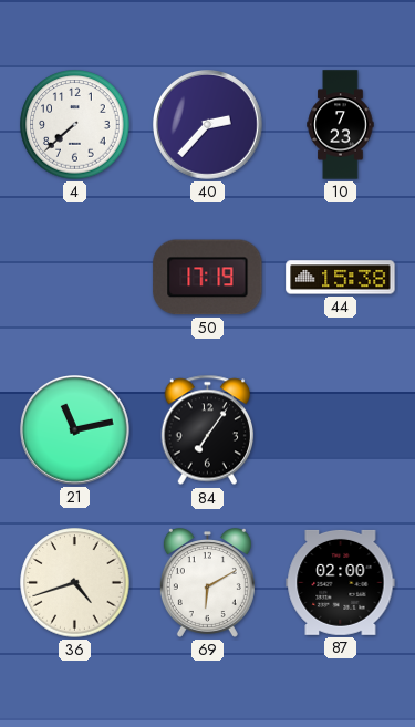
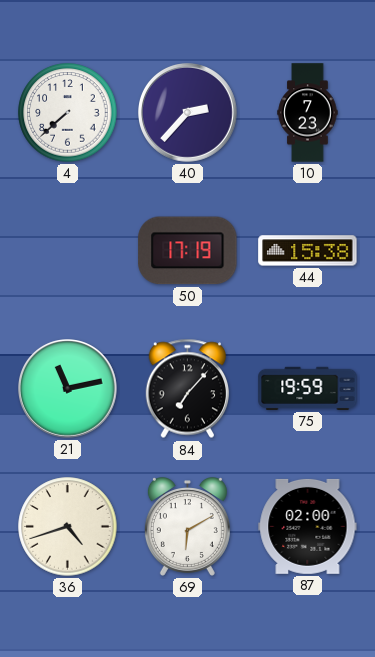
84: 7:06 -> 7:07
75: none -> 19:59
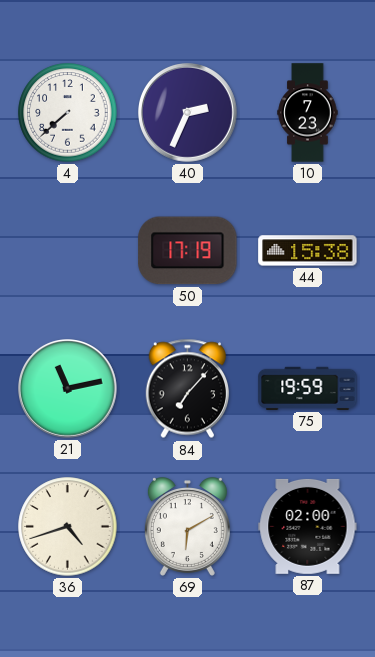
40: 2:37 -> 2:34
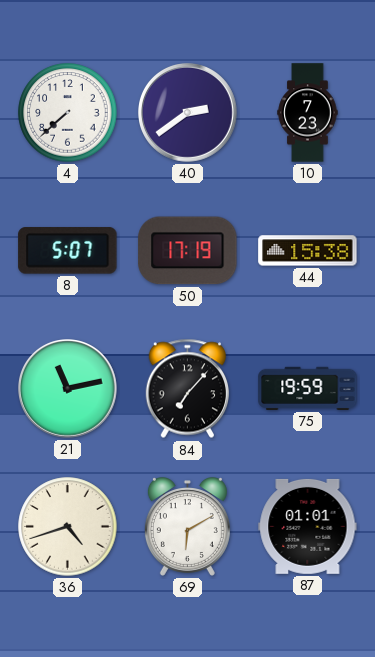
40: 2:34 -> 2:39
8: none -> 5:07
87: 02:00 -> 01:01
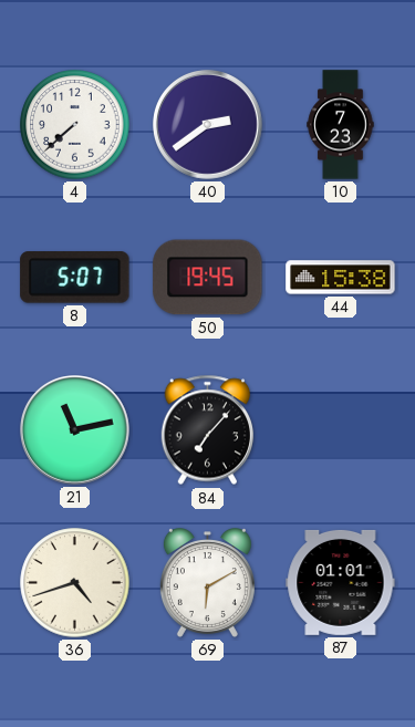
50: 17:19 -> 19:45
75: 19:59 -> none
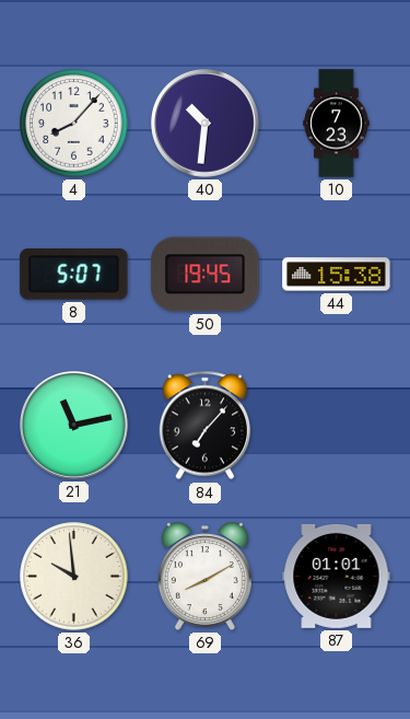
4: 7:38 -> 8:07
40: 2:39 -> 10:31
36: 4:42 -> 9:59
69: 6:10 -> 8:10
